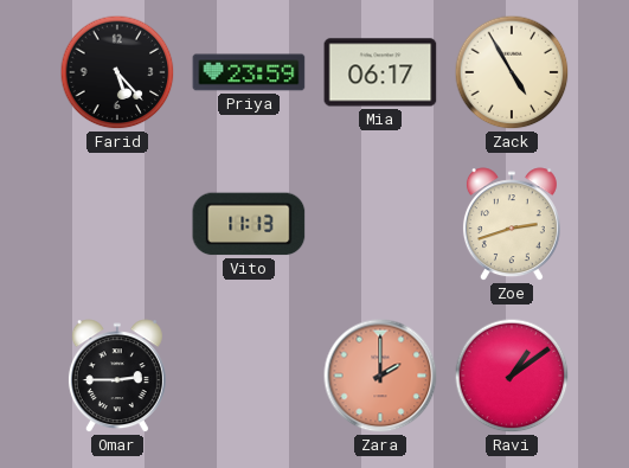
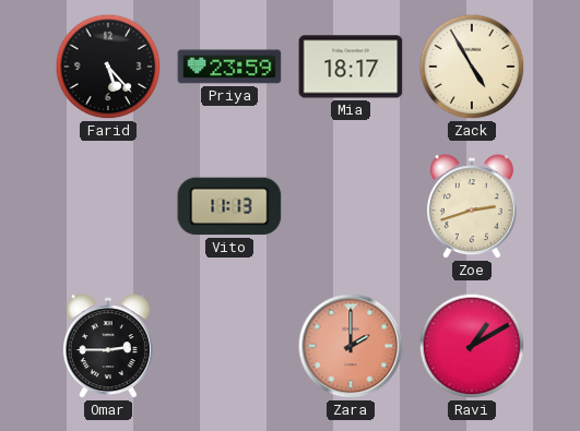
Mia: 06:17 -> 18:17
Ravi: 1:09 -> 1:10
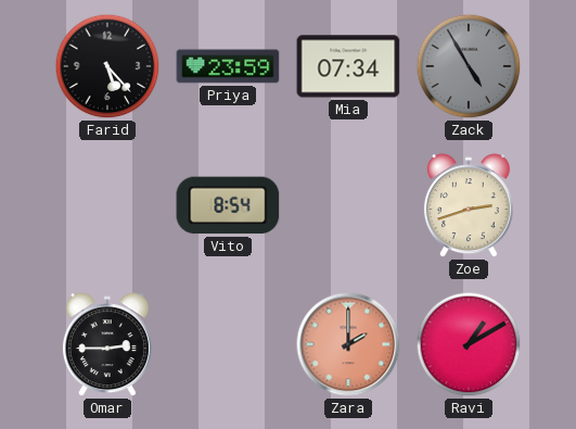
Mia: 18:17 -> 07:34
Zack dial: cream -> grey
Vito: 11:13 -> 8:54
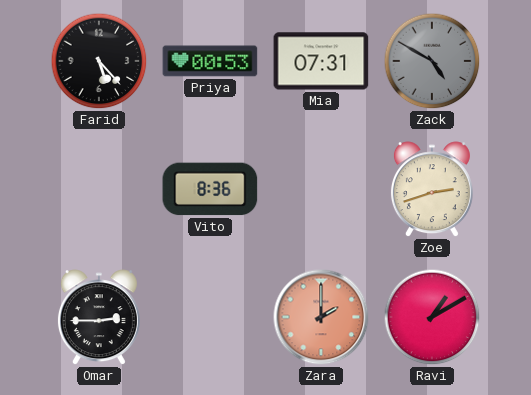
Priya: 23:59 -> 00:53
Mia: 07:34 -> 07:31
Zack: 4:55 -> 4:50
Vito: 8:54 -> 8:36
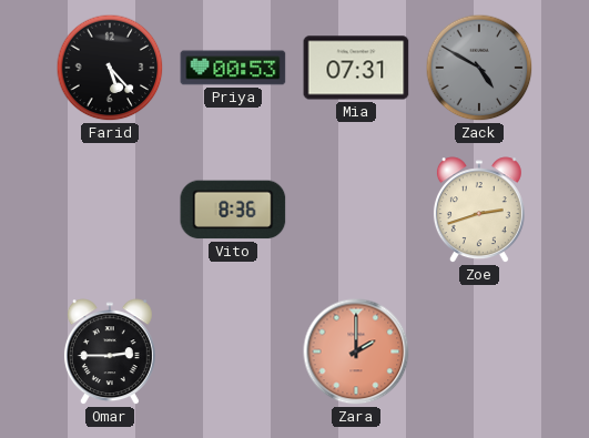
Ravi: 1:10 -> none
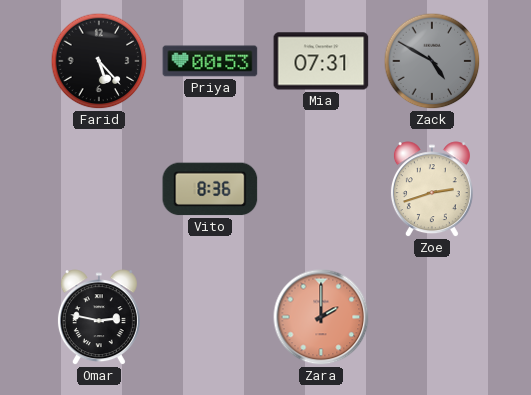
Omar: 2:45 -> 2:47
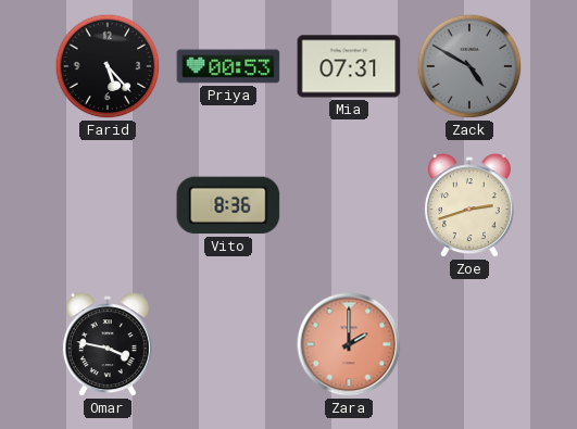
Omar: 2:47 -> 3:47
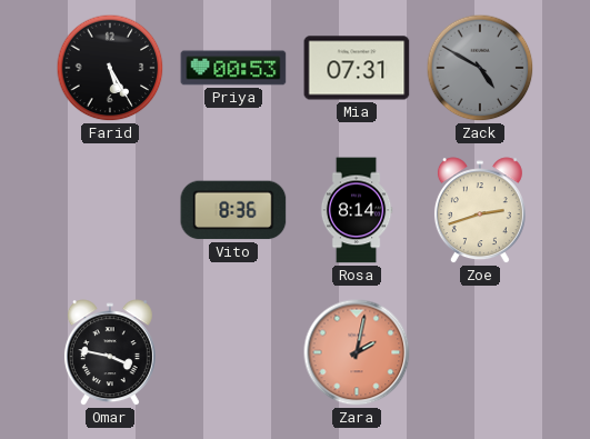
Farid: 5:23 -> 5:25
Rosa: none -> 8:14
Zara: 2:00 -> 2:02
